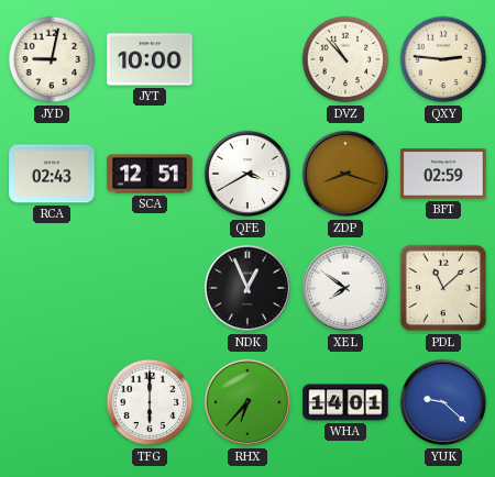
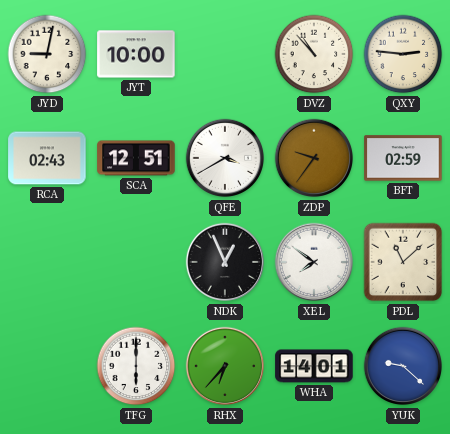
ZDP: 8:18 -> 9:36
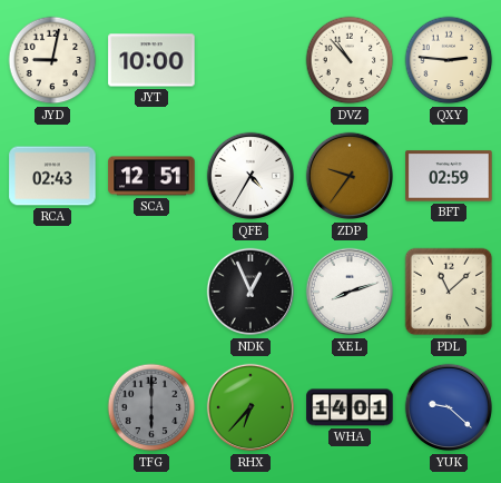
QFE: 3:40 -> 4:35
XEL: 7:51 -> 8:12
TFG dial: white -> grey
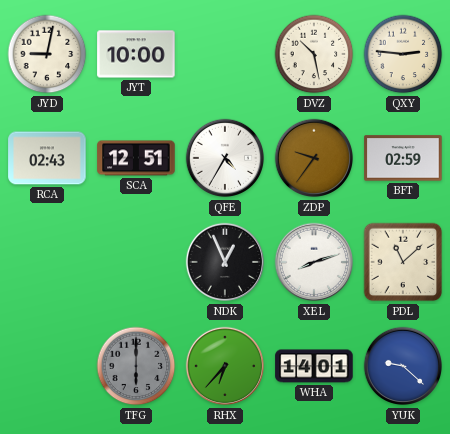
DVZ: 10:53 -> 10:28
